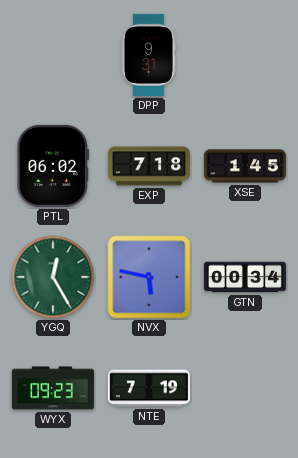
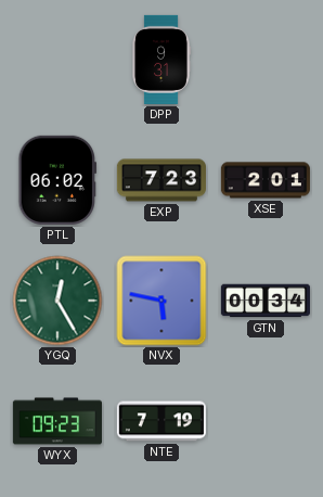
EXP: 7:18 -> 7:23
XSE: 1:45 -> 2:01
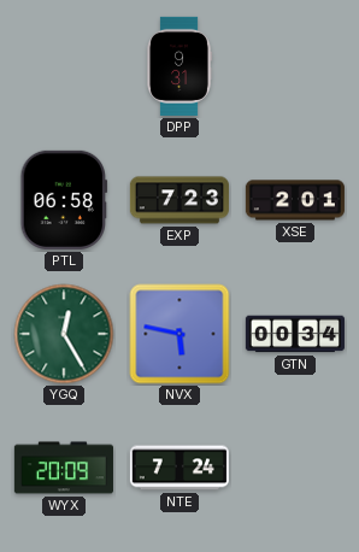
PTL: 06:02 -> 06:58
WYX: 09:23 -> 20:09
NTE: 7:19 -> 7:24
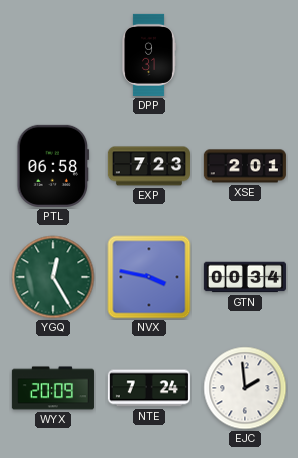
NVX: 5:47 -> 3:47
EJC: none -> 1:59
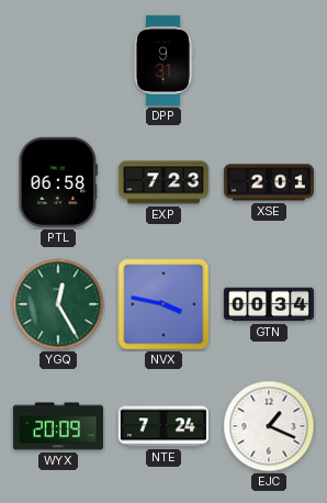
EJC: 1:59 -> 1:19
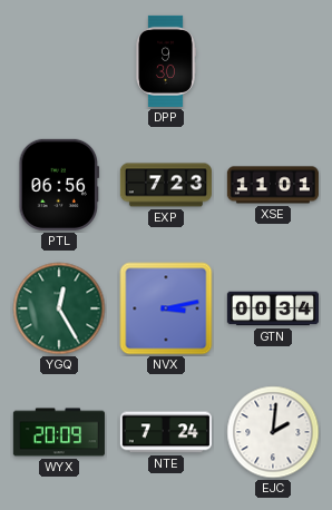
DPP: 9:31 -> 9:30
PTL: 06:58 -> 06:56
XSE: 2:01 -> 11:01
NVX: 3:47 -> 3:13
EJC: 1:19 -> 2:01
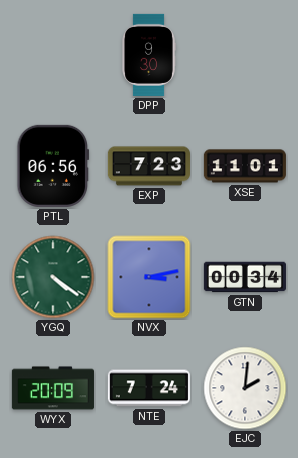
YGQ: 12:25 -> 4:21
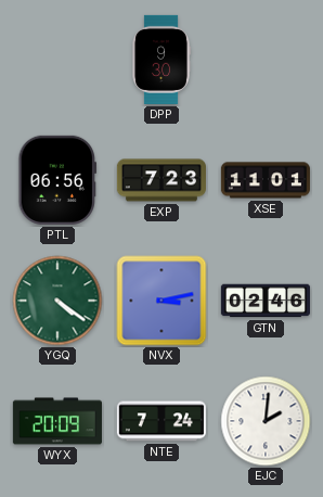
GTN: 00:34 -> 02:46
